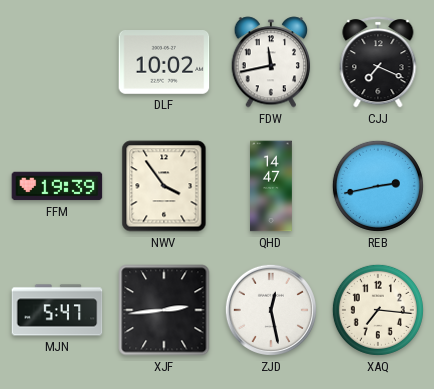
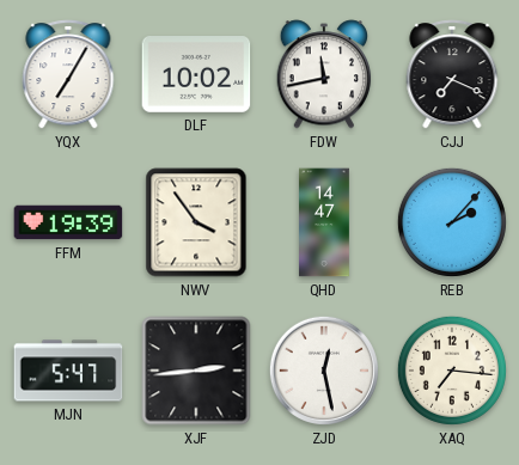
YQX: none -> 7:05
REB: 2:43 -> 2:07
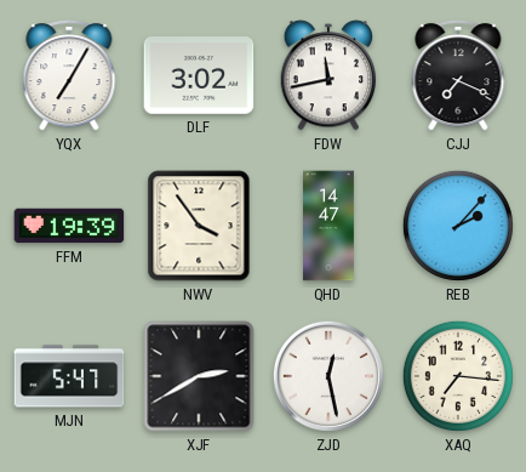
DLF: 10:02 -> 3:02
XJF: 2:44 -> 2:40
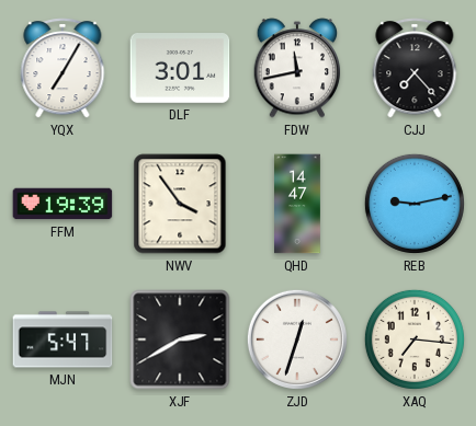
DLF: 3:02 -> 3:01
CJJ: 7:19 -> 7:23
REB: 2:07 -> 9:13
ZJD: 12:28 -> 12:33
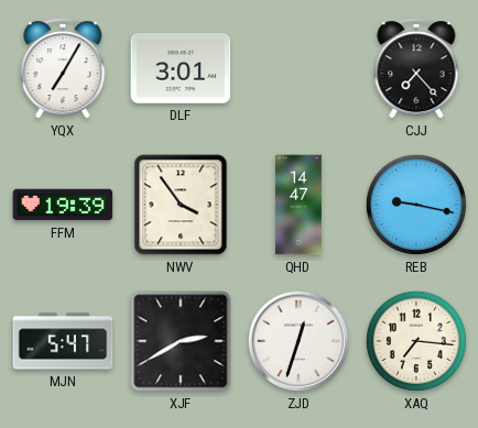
FDW: 11:43 -> none
REB: 9:13 -> 9:17
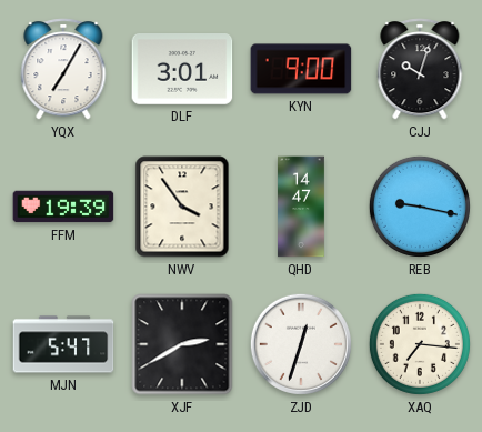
KYN: none -> 9:00
CJJ: 7:23 -> 10:03
